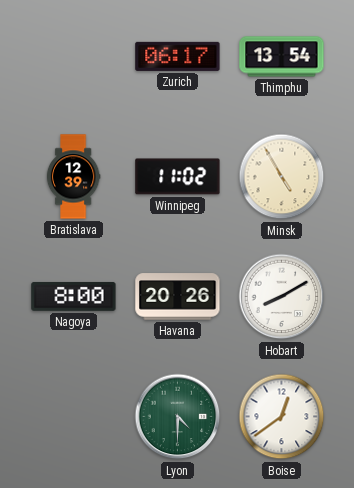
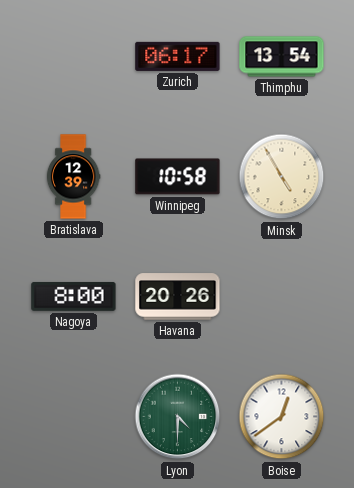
Winnipeg: 11:02 -> 10:58
Hobart: 8:10 -> none
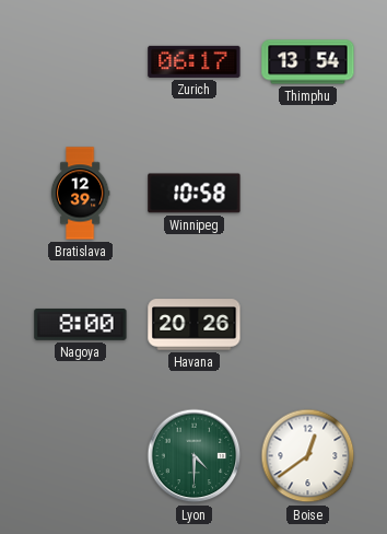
Minsk: 4:55 -> none
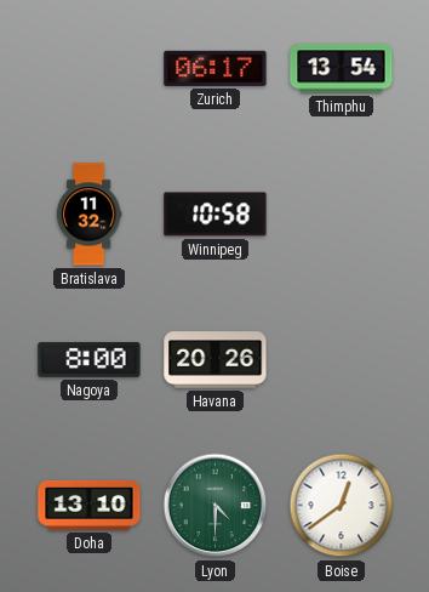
Bratislava: 12:39 -> 11:32
Doha: none -> 13:10
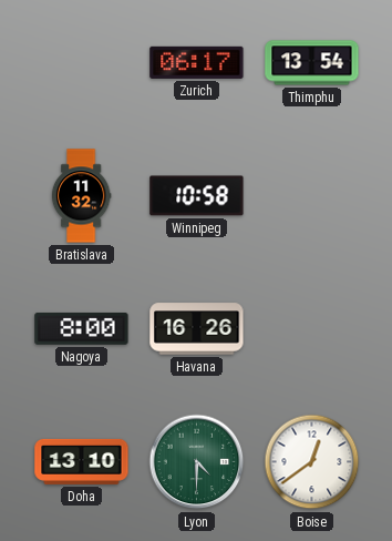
Havana: 20:26 -> 16:26
